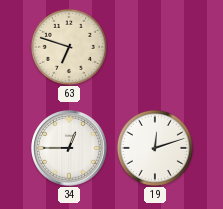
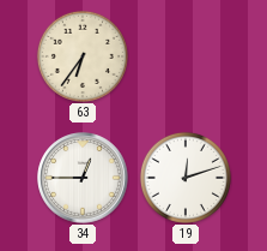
63: 6:48 -> 6:36
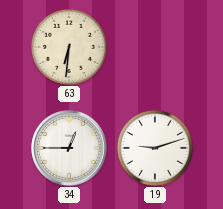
63: 6:36 -> 6:31
19: 12:12 -> 9:12
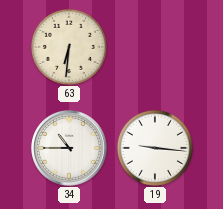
34: 12:45 -> 10:45
19: 9:12 -> 9:16
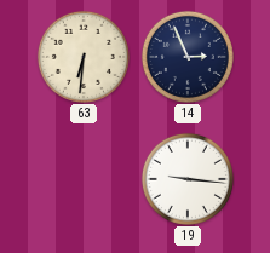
14: none -> 2:56
34: 10:45 -> none
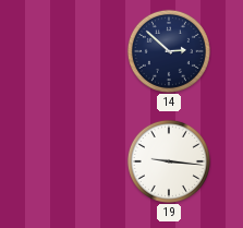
63: 6:31 -> none
14: 2:56 -> 2:52
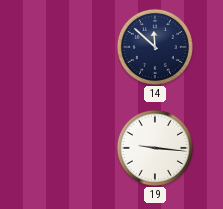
14: 2:52 -> 11:52
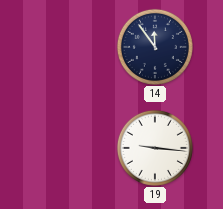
14: 11:52 -> 11:54
